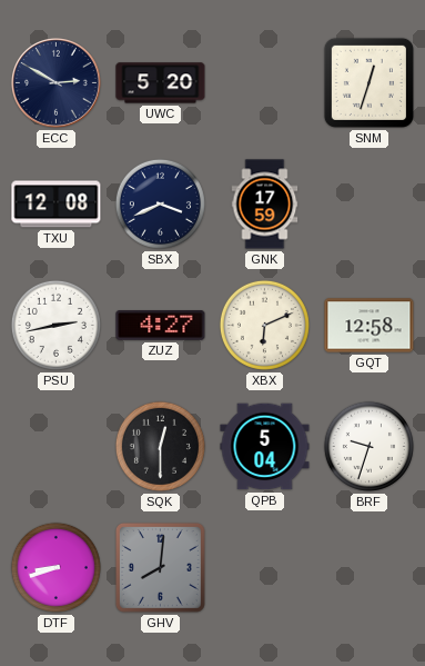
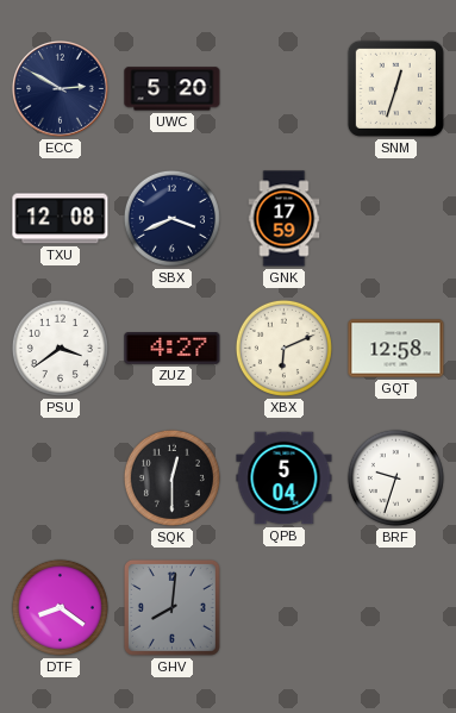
PSU: 2:43 -> 3:39
DTF: 8:42 -> 8:21
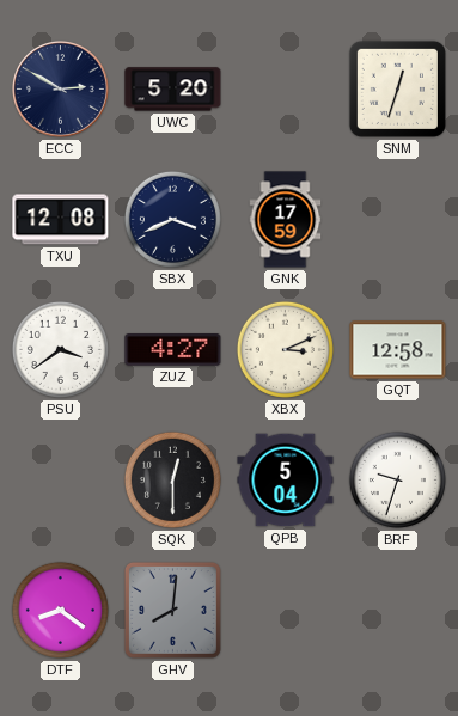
XBX: 6:11 -> 3:11
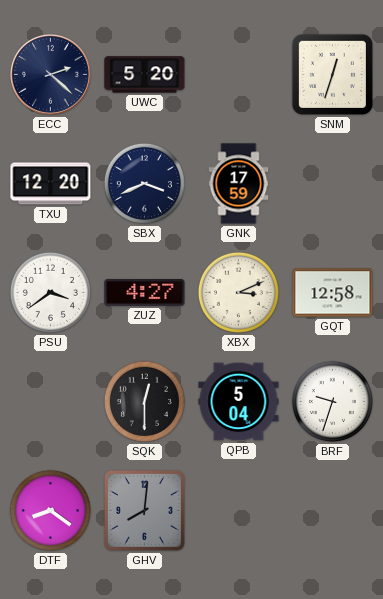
ECC: 2:50 -> 2:22
TXU: 12:08 -> 12:20
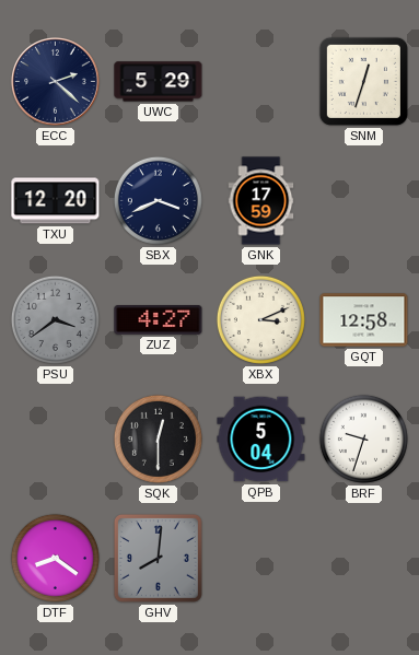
UWC: 5:20 -> 5:29
PSU dial: white -> grey
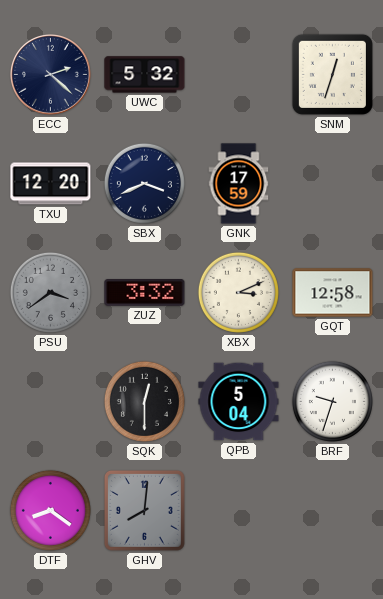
UWC: 5:29 -> 5:32
ZUZ: 4:27 -> 3:32
